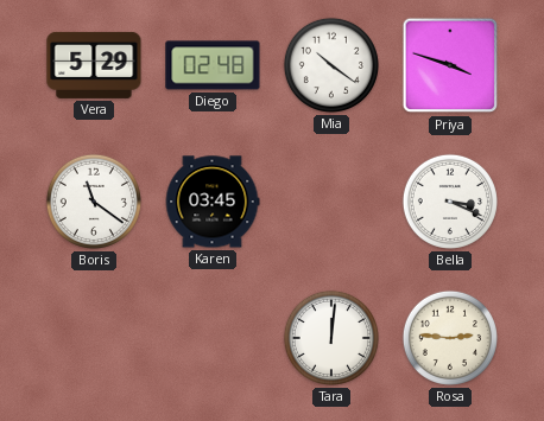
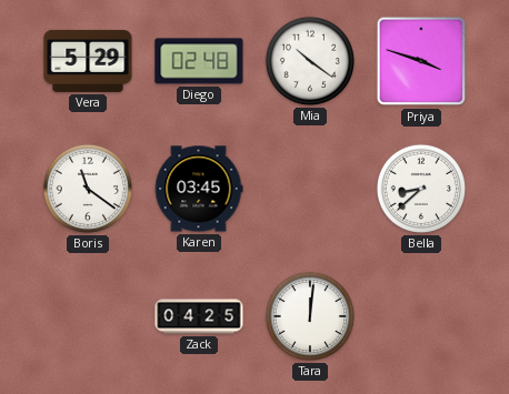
Bella: 3:19 -> 8:38
Zack: none -> 04:25
Rosa: 2:46 -> none
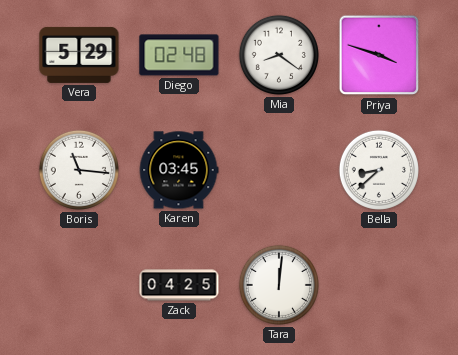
Mia: 10:21 -> 8:21
Boris: 11:21 -> 11:16
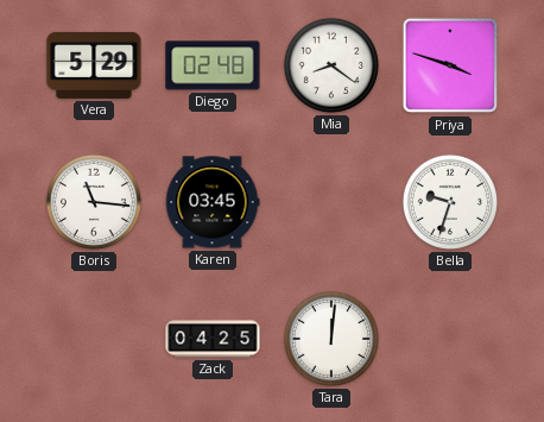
Bella: 8:38 -> 9:33
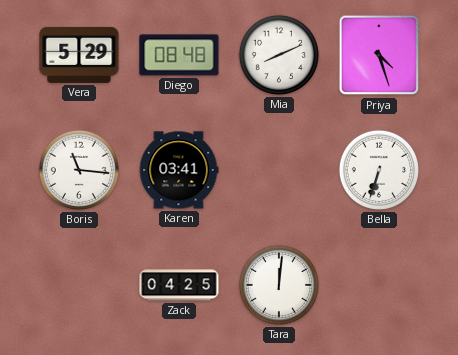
Diego: 02:48 -> 08:48
Mia: 8:21 -> 8:11
Priya: 3:48 -> 4:27
Karen: 03:45 -> 03:41
Bella: 9:33 -> 6:33
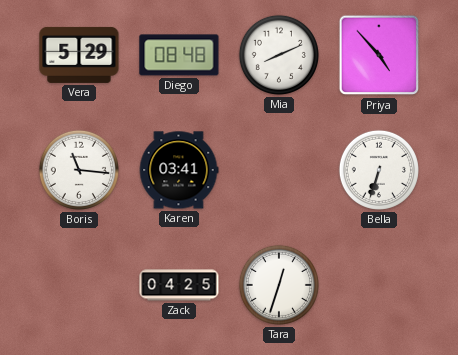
Priya: 4:27 -> 4:53
Tara: 12:01 -> 12:33
